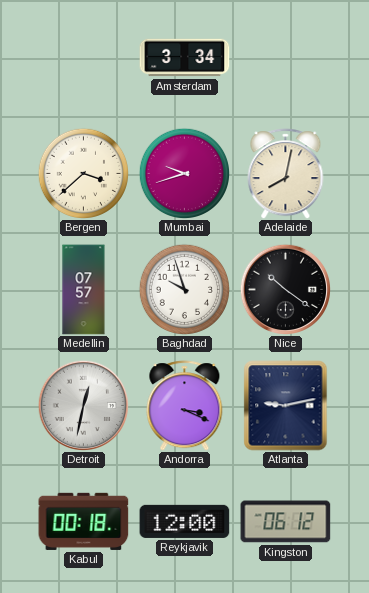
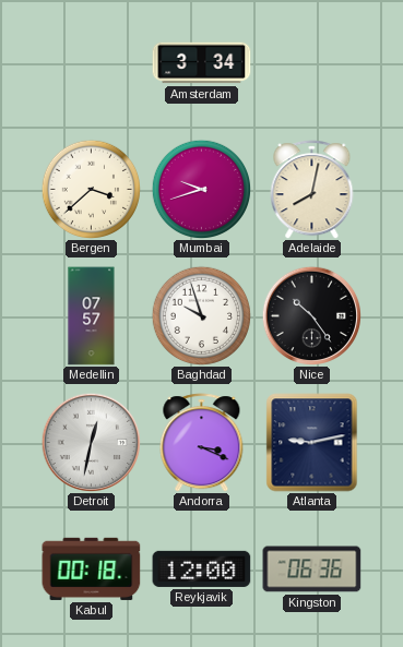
Nice: 10:21 -> 10:24
Kingston: 06:12 -> 06:36
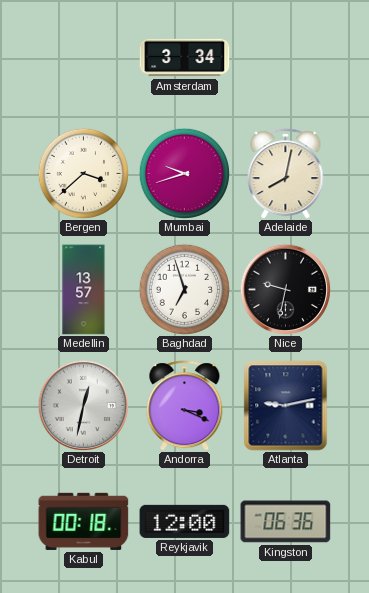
Medellin: 07:57 -> 13:57
Baghdad: 9:57 -> 6:57
Nice: 10:24 -> 9:32
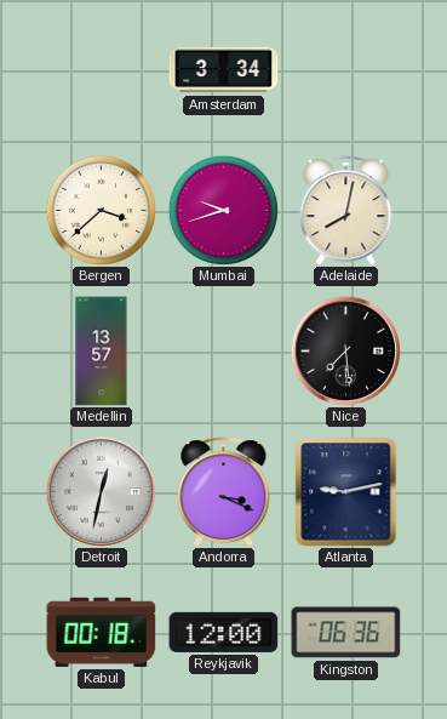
Baghdad: 6:57 -> none
Nice: 9:32 -> 7:29
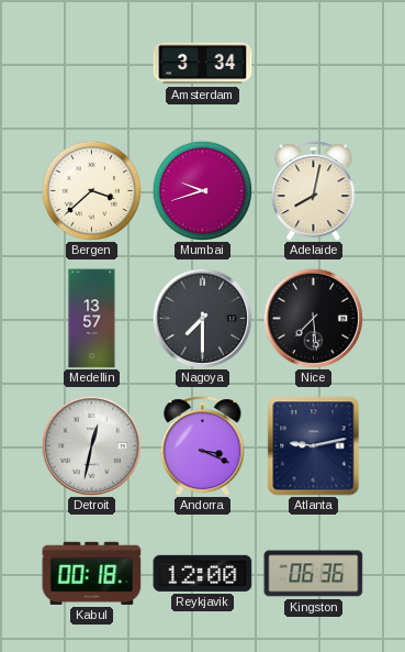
Nagoya: none -> 7:30
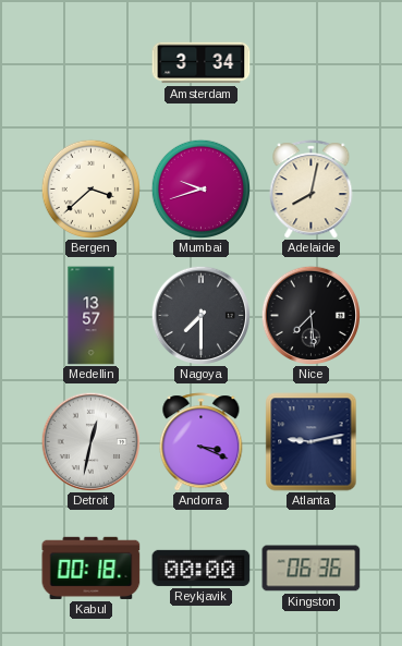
Reykjavik: 12:00 -> 00:00
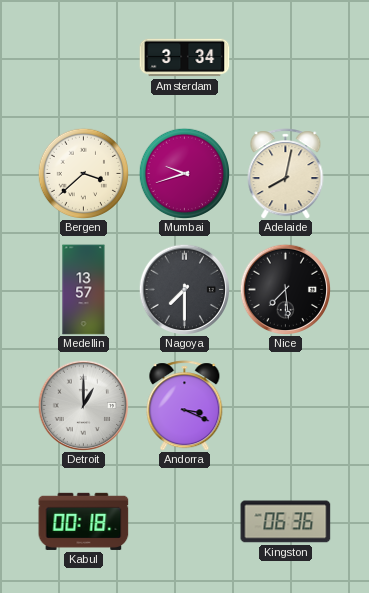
Detroit: 12:32 -> 1:00
Atlanta: 9:13 -> none
Reykjavik: 00:00 -> none
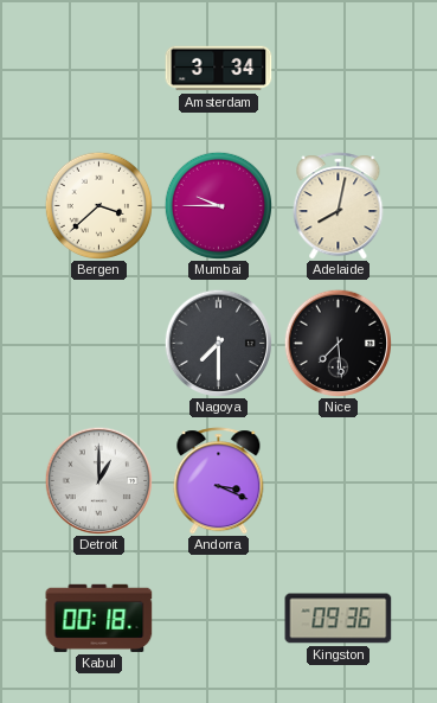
Mumbai: 9:42 -> 9:45
Medellin: 13:57 -> none
Kingston: 06:36 -> 09:36
